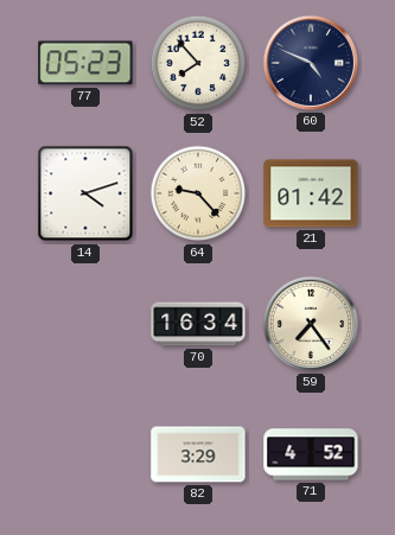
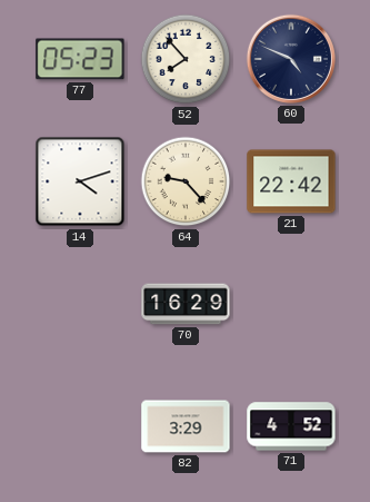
21: 01:42 -> 22:42
70: 16:34 -> 16:29
59: 7:24 -> none
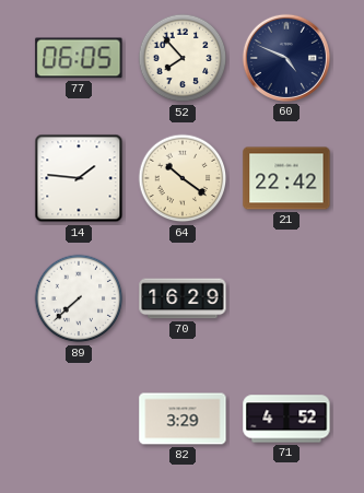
77: 05:23 -> 06:05
14: 4:12 -> 1:46
64: 9:23 -> 10:21
89: none -> 7:38
